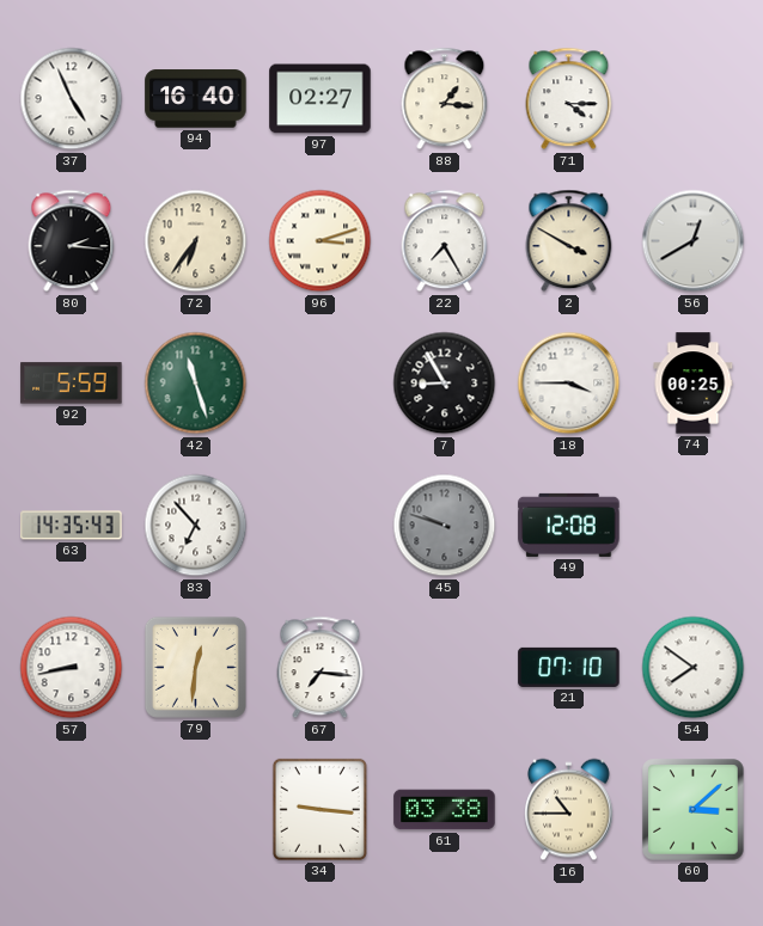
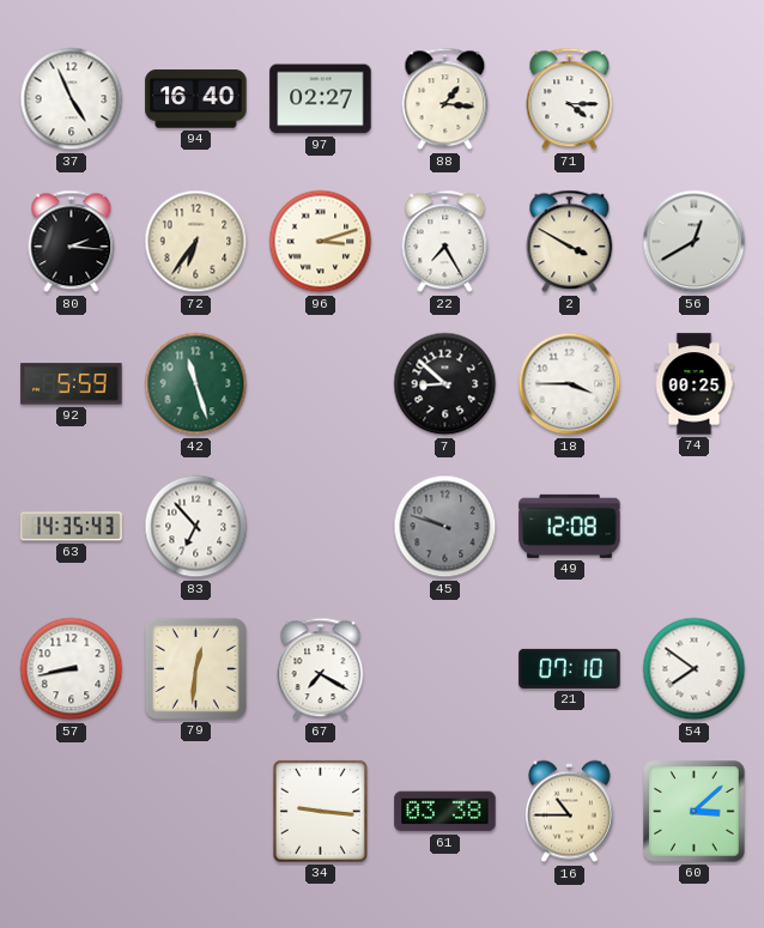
7: 8:55 -> 8:52
67: 7:16 -> 7:20
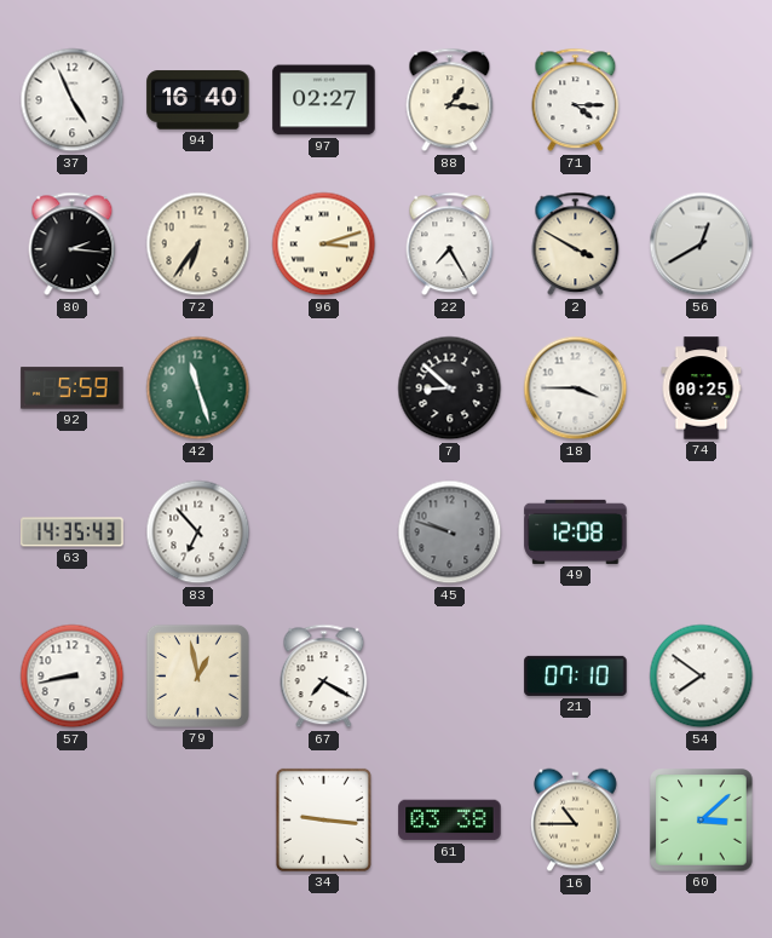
79: 12:31 -> 12:58
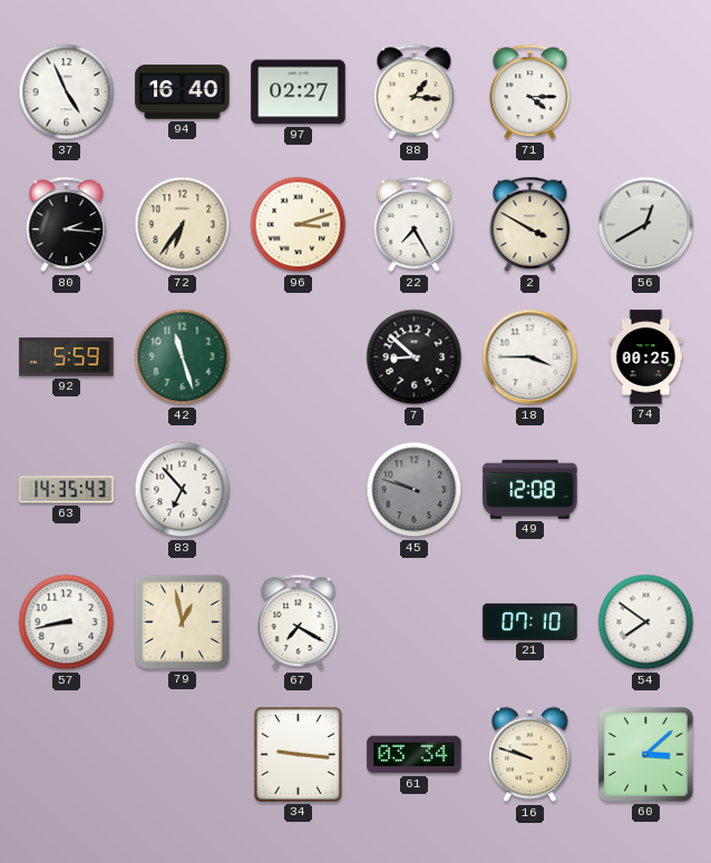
61: 03:38 -> 03:34
16: 10:45 -> 9:48
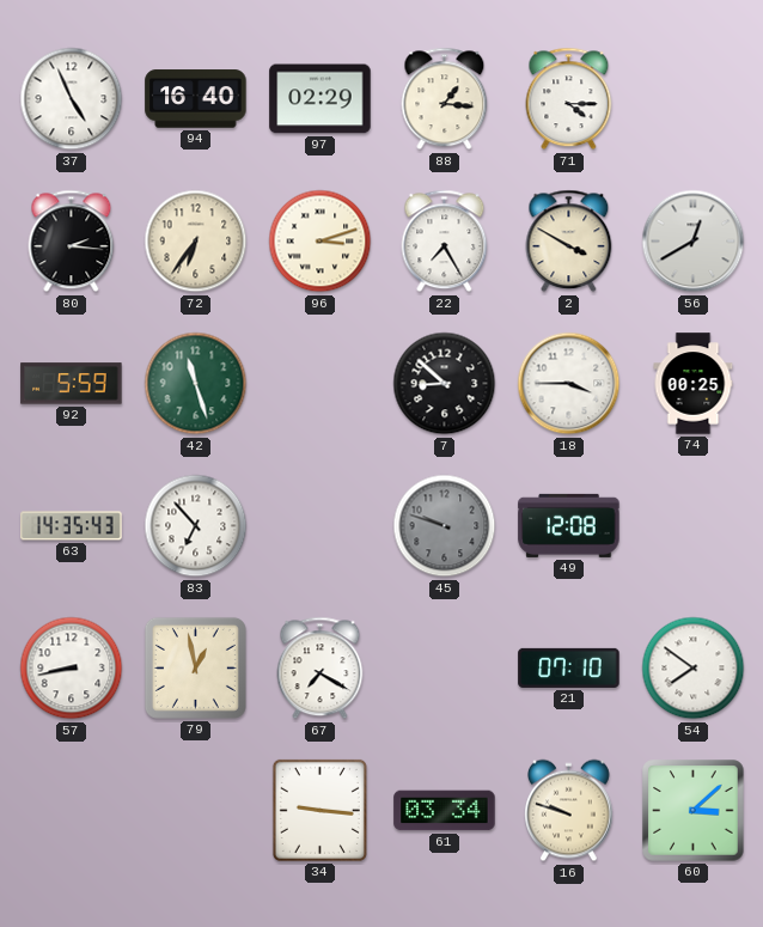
97: 02:27 -> 02:29
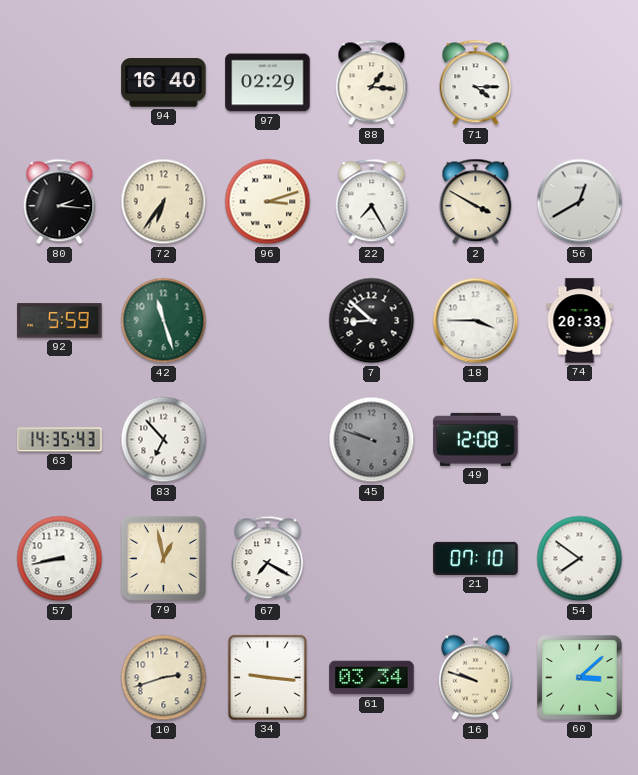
37: 4:56 -> none
74: 00:25 -> 20:33
10: none -> 2:42
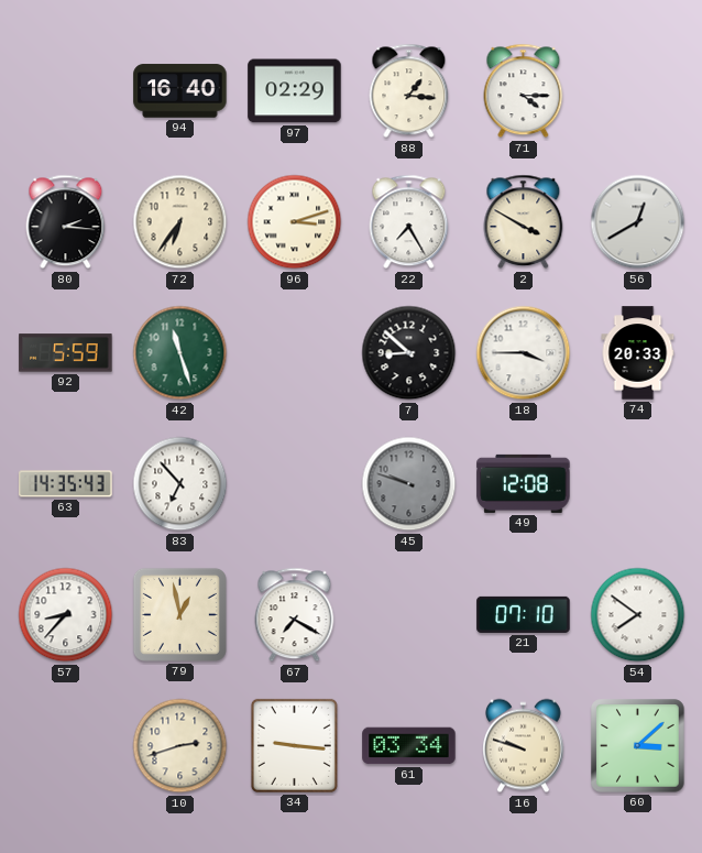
57: 8:43 -> 8:37
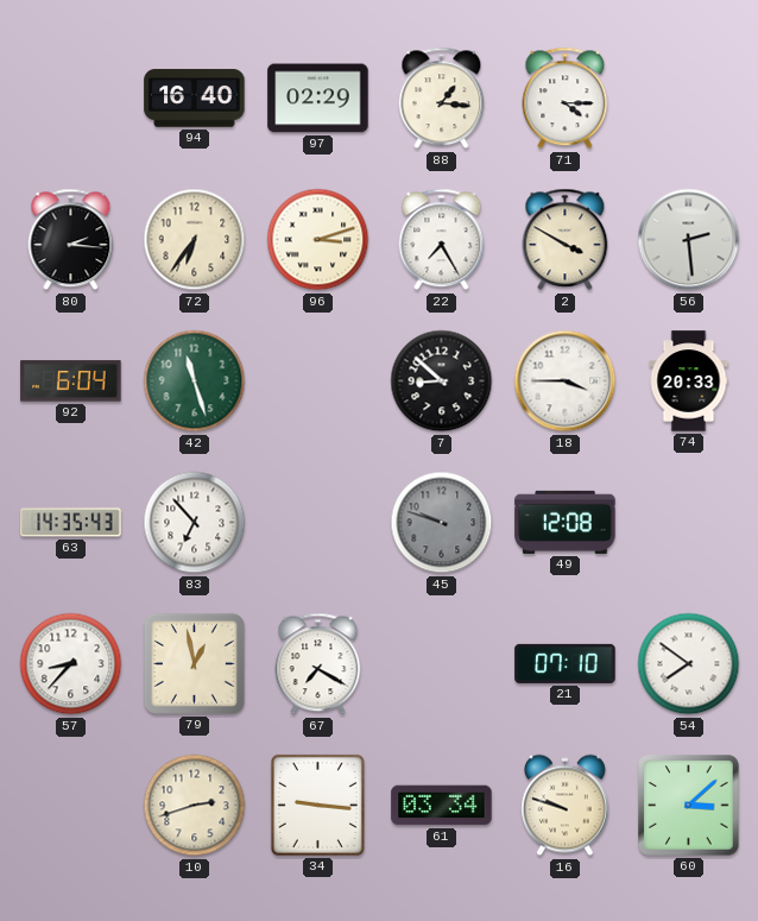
56: 12:40 -> 2:29
92: 5:59 -> 6:04
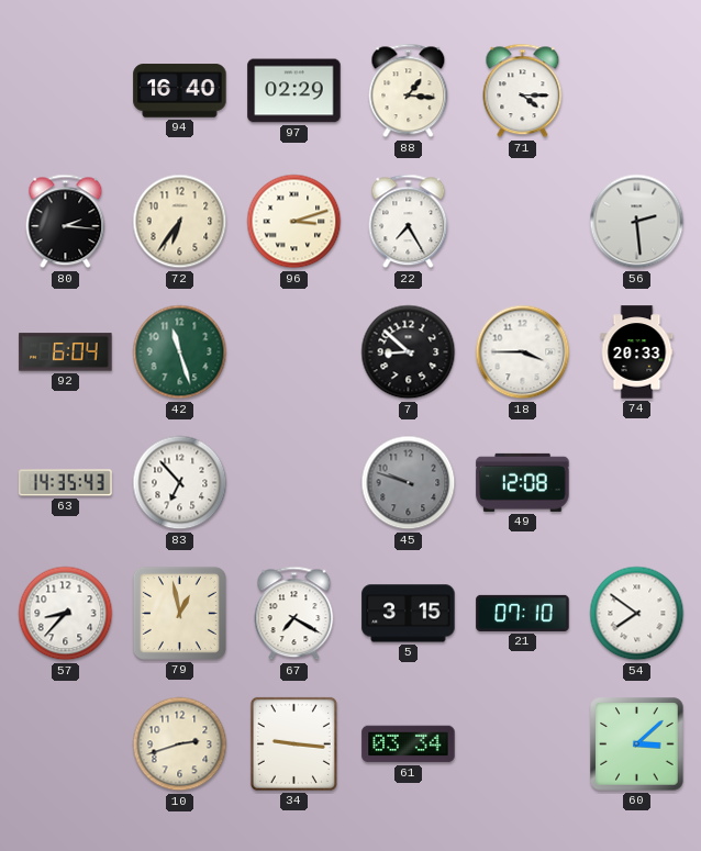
2: 3:50 -> none
5: none -> 3:15
16: 9:48 -> none
